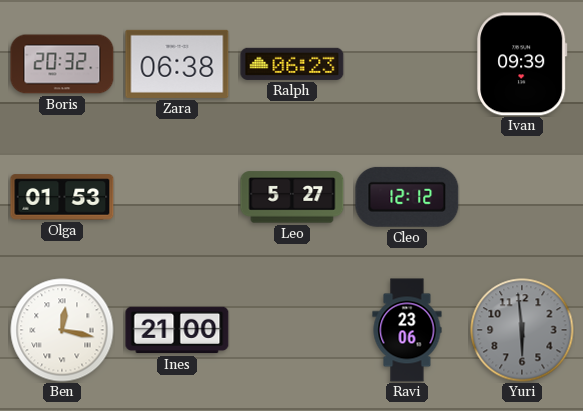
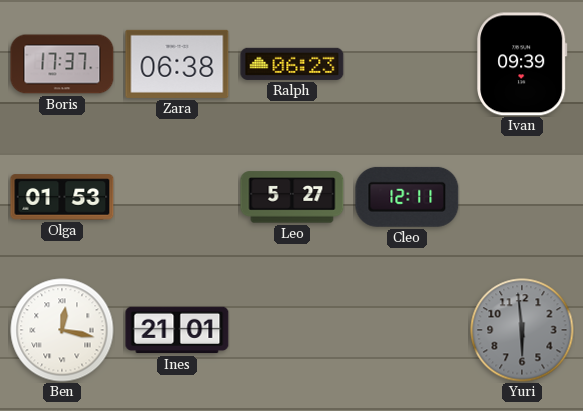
Boris: 20:32 -> 17:37
Cleo: 12:12 -> 12:11
Ines: 21:00 -> 21:01
Ravi: 23:06 -> none
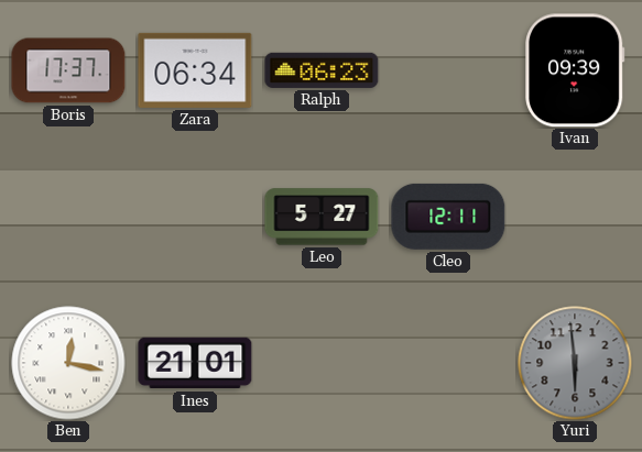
Zara: 06:38 -> 06:34
Olga: 01:53 -> none
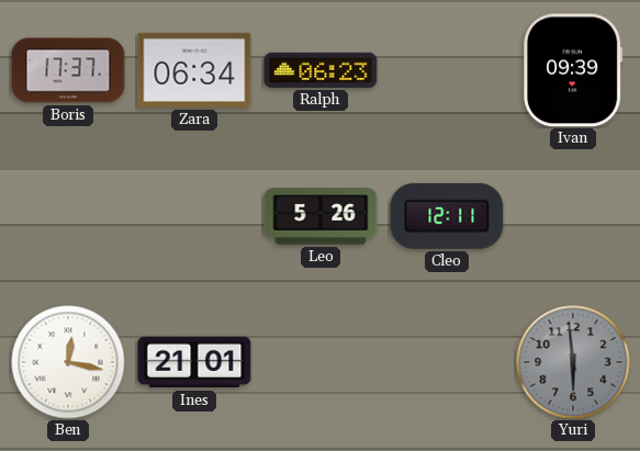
Leo: 5:27 -> 5:26
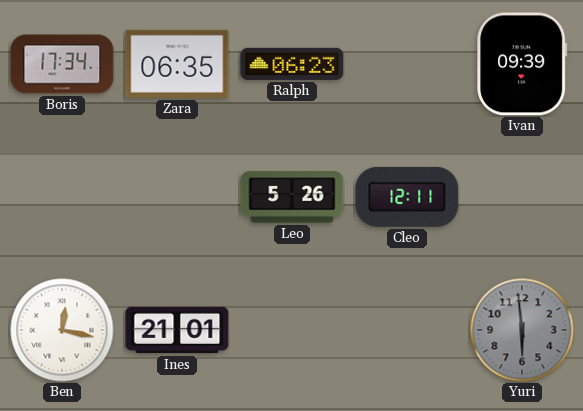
Boris: 17:37 -> 17:34
Zara: 06:34 -> 06:35
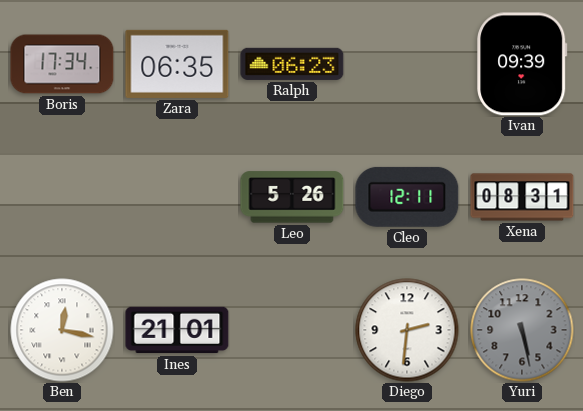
Xena: none -> 08:31
Diego: none -> 2:31
Yuri: 5:59 -> 5:28
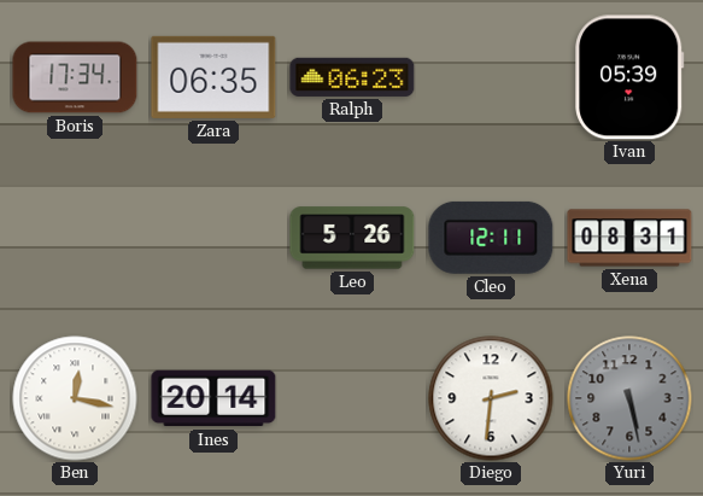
Ivan: 09:39 -> 05:39
Ines: 21:01 -> 20:14
